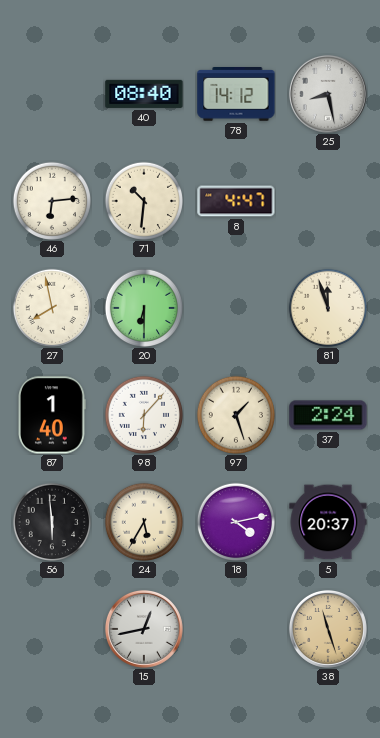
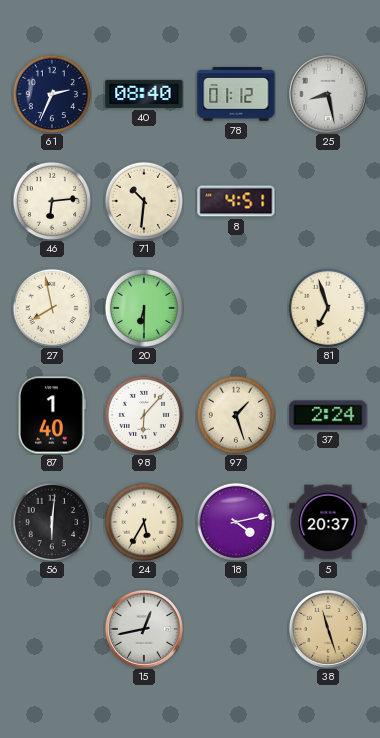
61: none -> 2:34
78: 14:12 -> 01:12
8: 4:47 -> 4:51
81: 11:57 -> 6:57
56: 5:59 -> 6:01
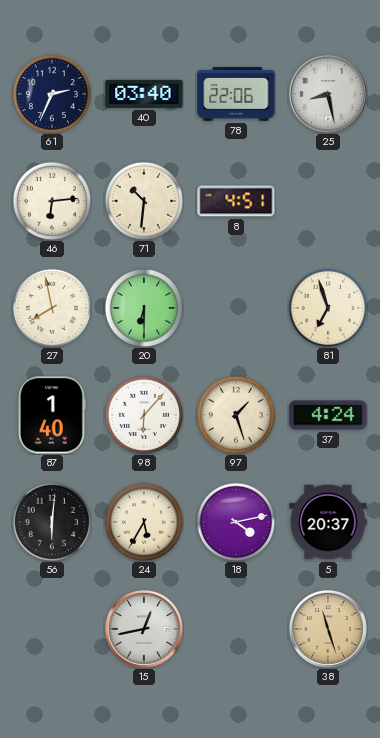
40: 08:40 -> 03:40
78: 01:12 -> 22:06
37: 2:24 -> 4:24
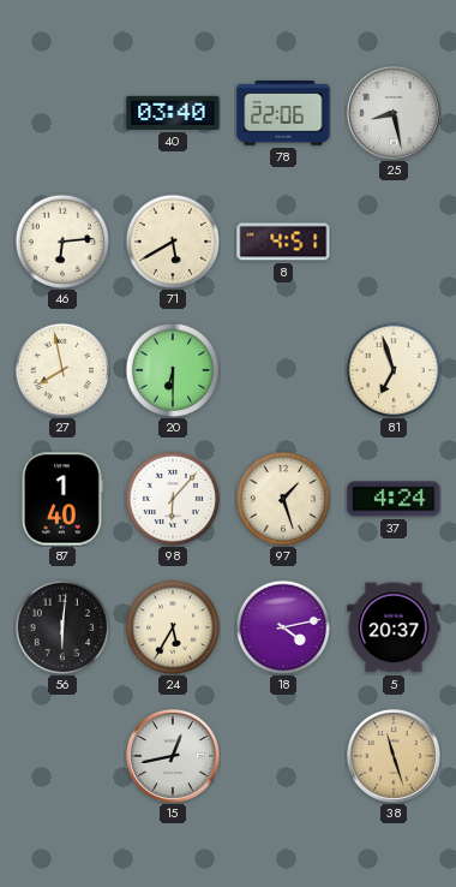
61: 2:34 -> none
71: 10:31 -> 5:40
